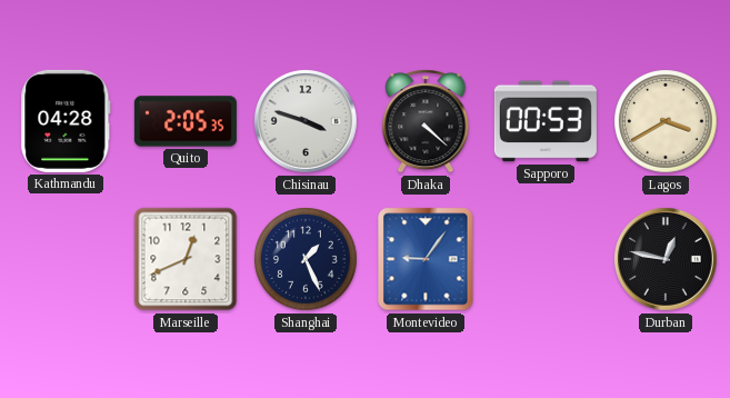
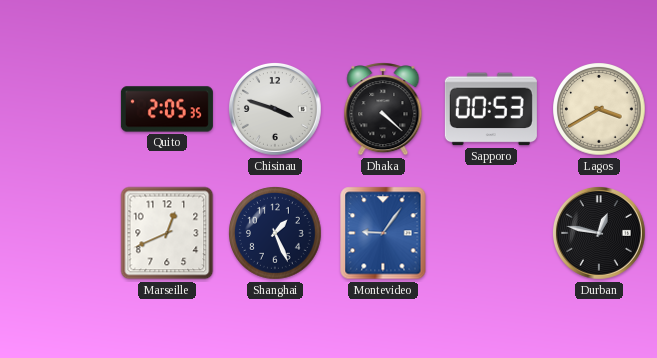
Kathmandu: 04:28 -> none
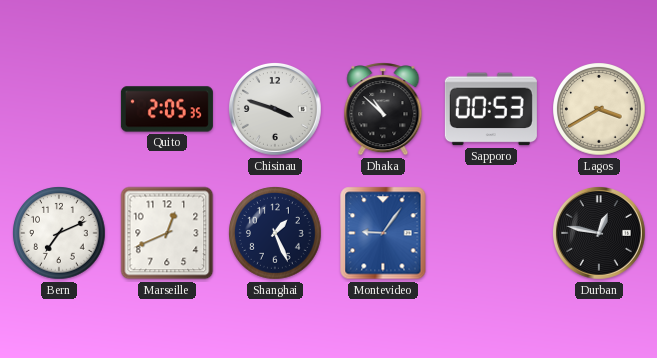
Dhaka: 4:22 -> 10:52
Bern: none -> 7:11
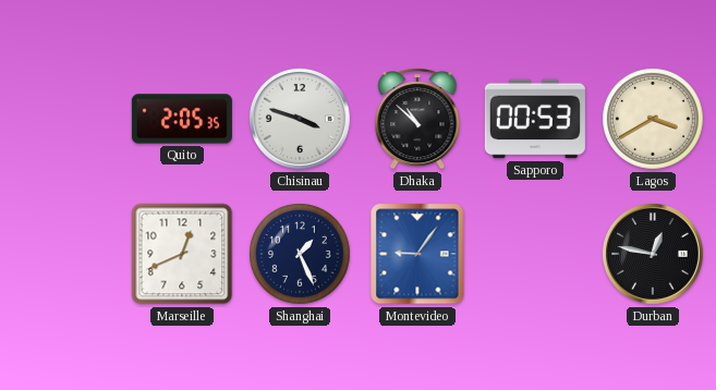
Bern: 7:11 -> none
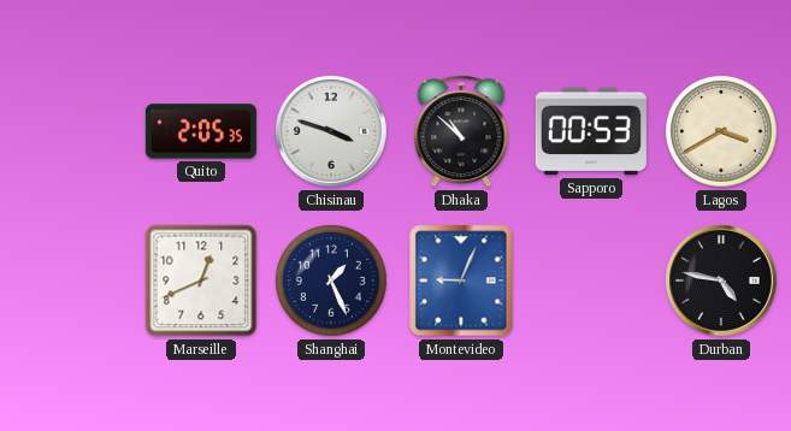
Montevideo: 9:06 -> 9:04
Durban: 12:47 -> 4:47
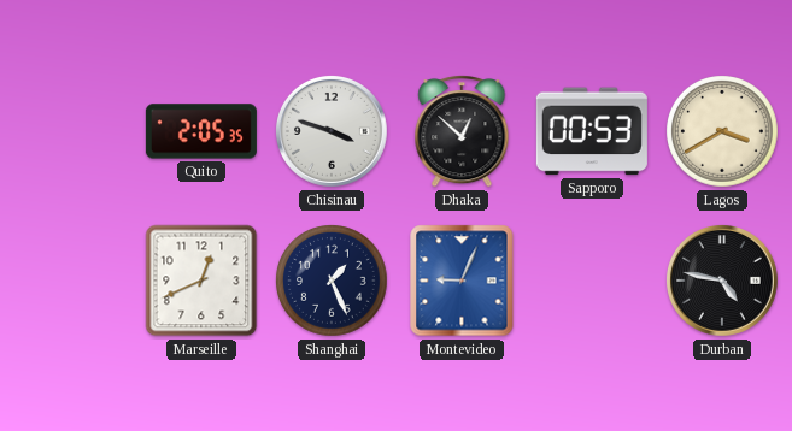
Dhaka: 10:52 -> 12:52
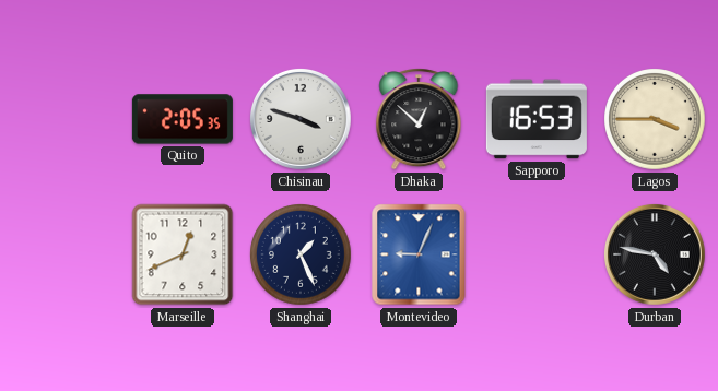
Sapporo: 00:53 -> 16:53
Lagos: 3:40 -> 3:45
